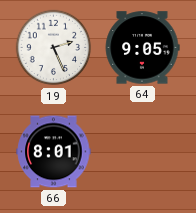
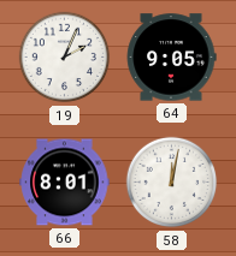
19: 2:26 -> 2:04
58: none -> 12:02
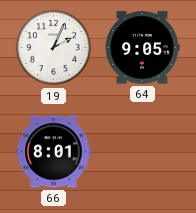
58: 12:02 -> none
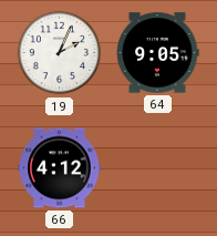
66: 8:01 -> 4:12
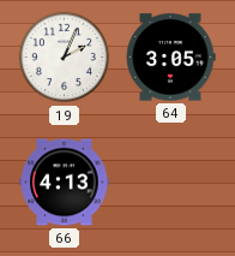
64: 9:05 -> 3:05
66: 4:12 -> 4:13
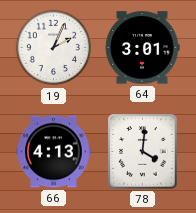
64: 3:05 -> 3:01
78: none -> 4:01
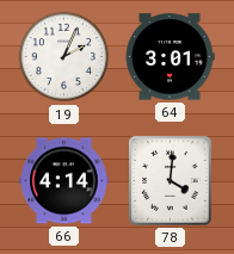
66: 4:13 -> 4:14
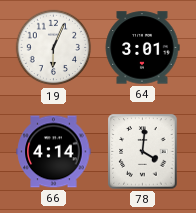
19: 2:04 -> 6:04
